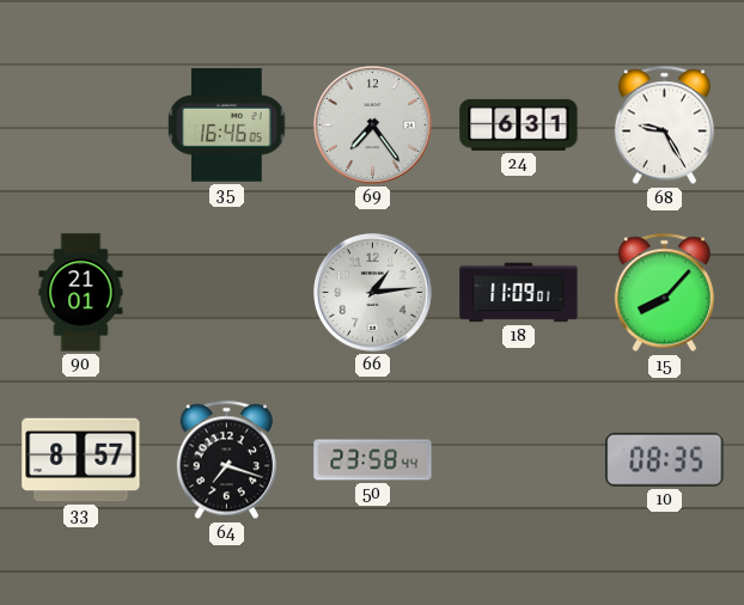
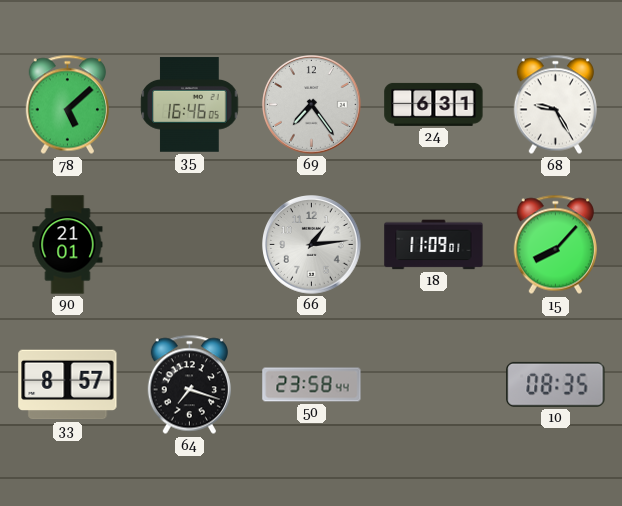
78: none -> 5:08
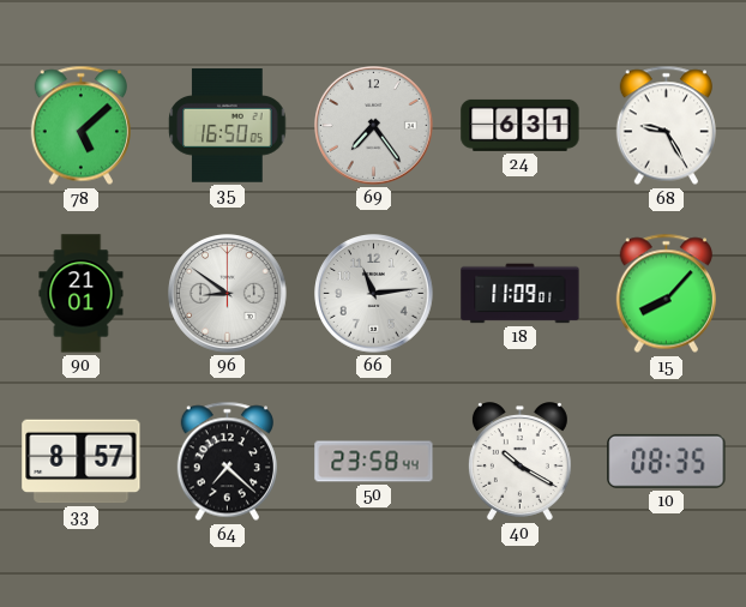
35: 16:46 -> 16:50
96: none -> 8:51
66: 1:14 -> 11:14
64: 7:18 -> 7:22
40: none -> 10:20
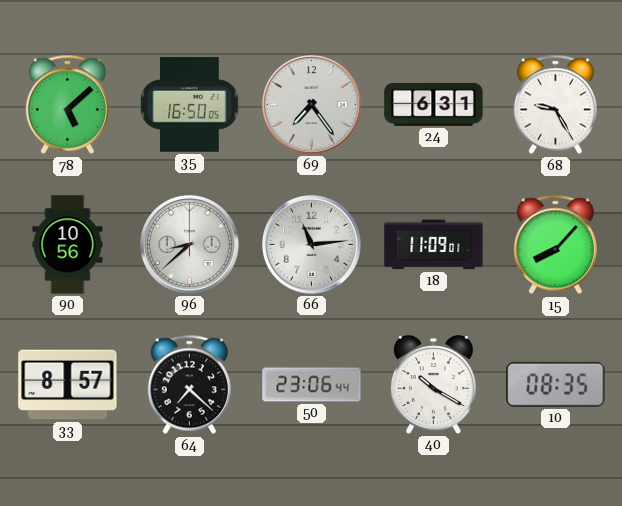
90: 21:01 -> 10:56
96: 8:51 -> 8:38
50: 23:58 -> 23:06
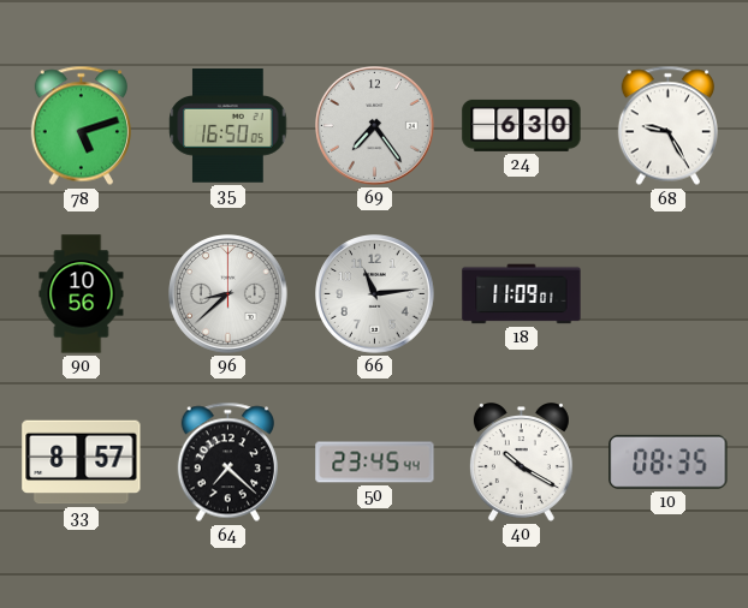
78: 5:08 -> 5:12
24: 6:31 -> 6:30
15: 8:07 -> none
50: 23:06 -> 23:45
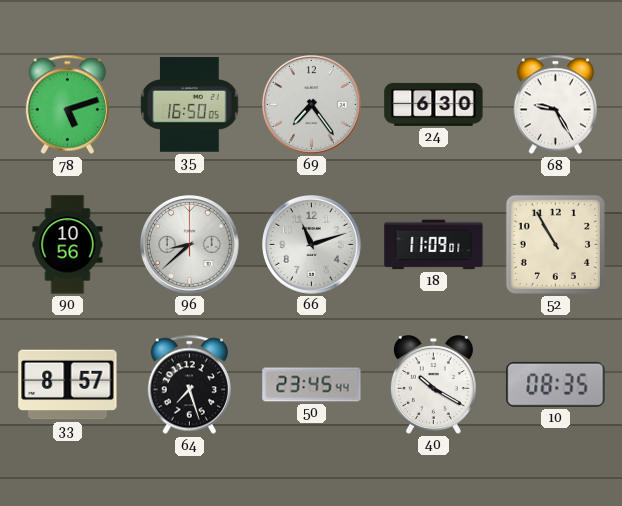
66: 11:14 -> 11:12
52: none -> 10:55
64: 7:22 -> 7:27
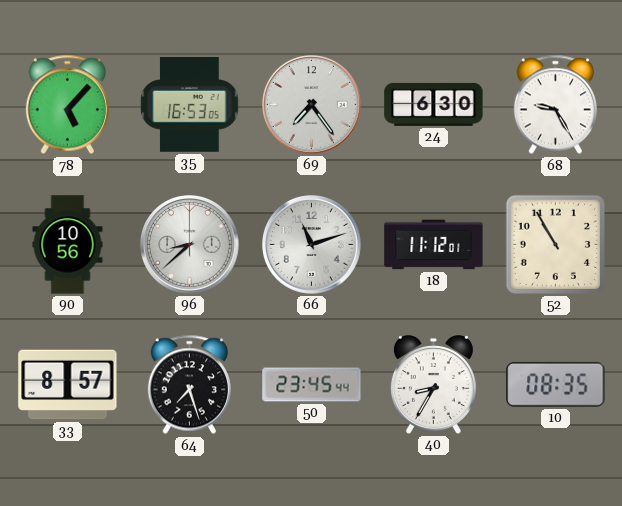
78: 5:12 -> 5:07
35: 16:50 -> 16:53
18: 11:09 -> 11:12
40: 10:20 -> 8:35
